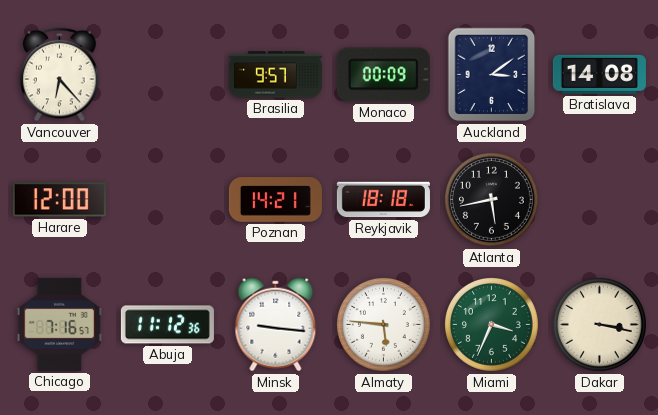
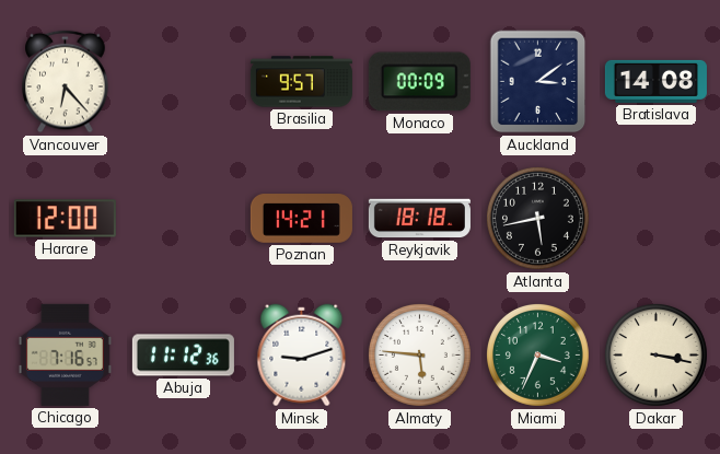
Minsk: 9:16 -> 9:12
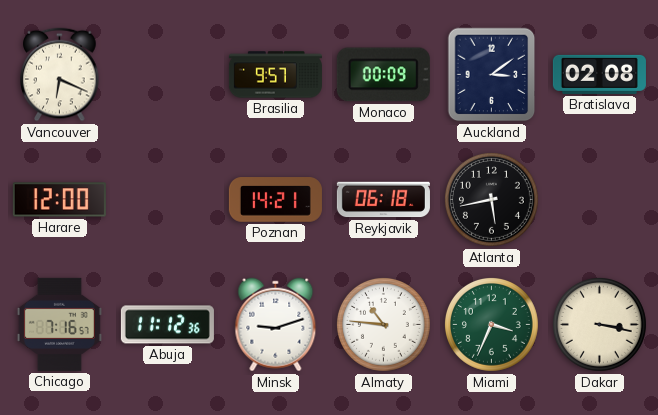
Vancouver: 6:23 -> 6:19
Bratislava: 14:08 -> 02:08
Reykjavik: 18:18 -> 06:18
Almaty: 5:46 -> 10:46
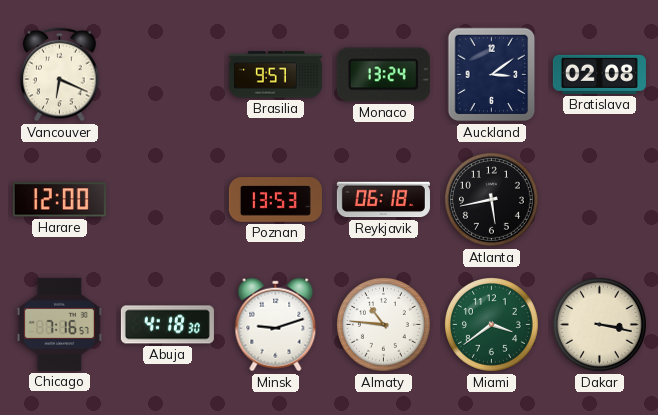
Monaco: 00:09 -> 13:24
Poznan: 14:21 -> 13:53
Abuja: 11:12 -> 4:18
Miami: 3:34 -> 3:39
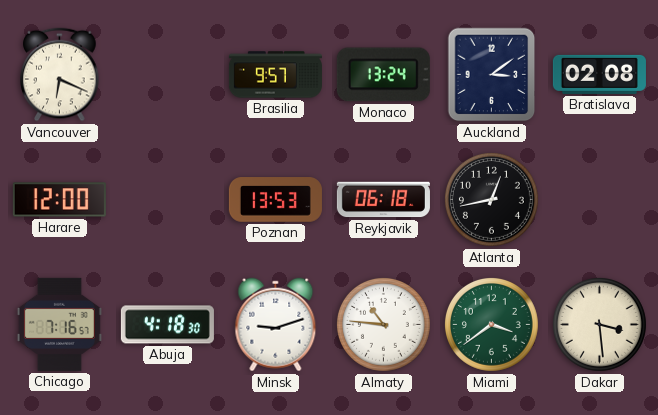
Atlanta: 5:43 -> 12:43
Dakar: 3:17 -> 3:29
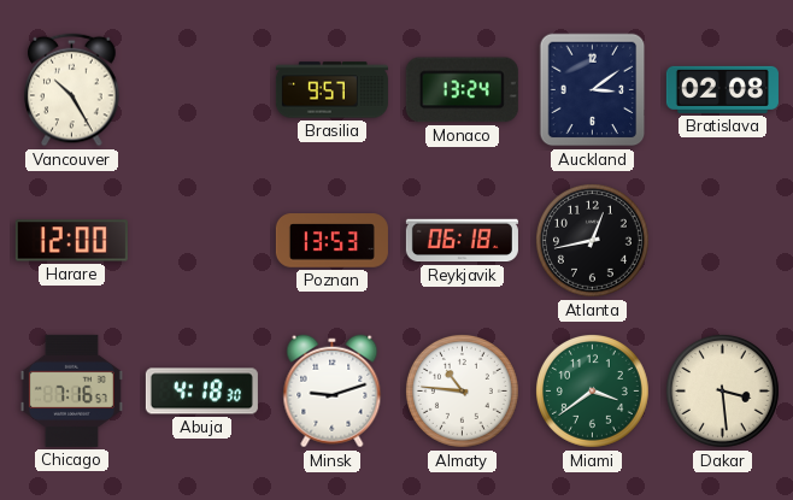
Vancouver: 6:19 -> 10:25
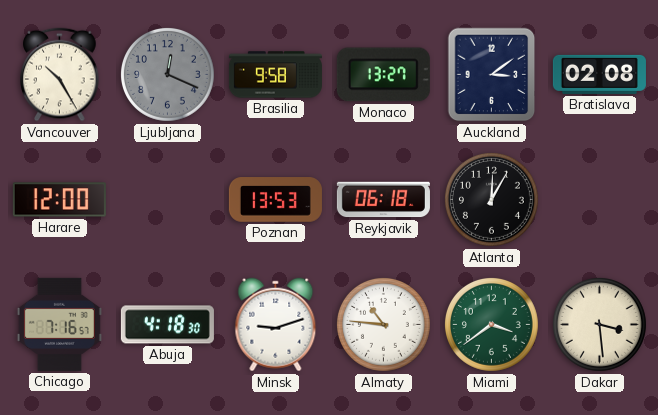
Ljubljana: none -> 12:19
Brasilia: 9:57 -> 9:58
Monaco: 13:24 -> 13:27
Atlanta: 12:43 -> 12:05
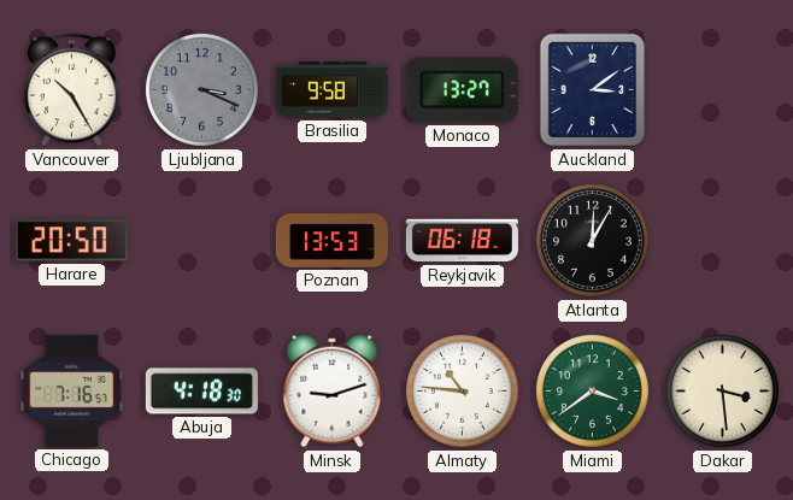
Ljubljana: 12:19 -> 3:19
Bratislava: 02:08 -> none
Harare: 12:00 -> 20:50
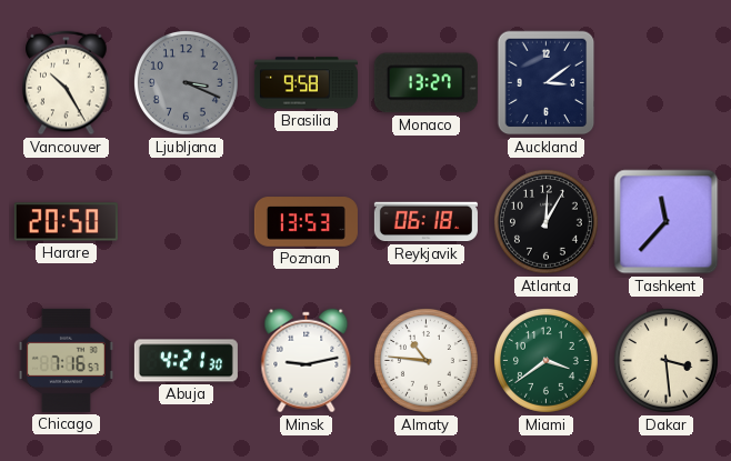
Tashkent: none -> 11:37
Abuja: 4:18 -> 4:21
Minsk: 9:12 -> 9:13
